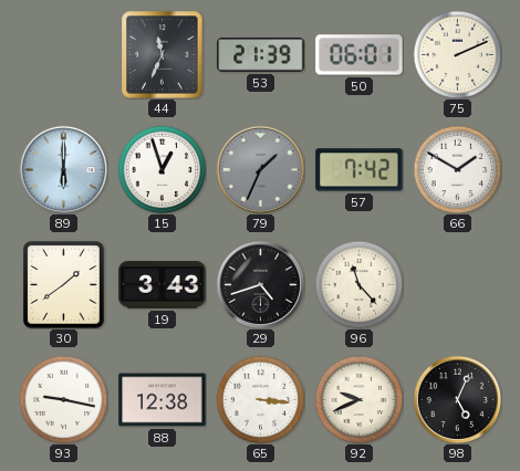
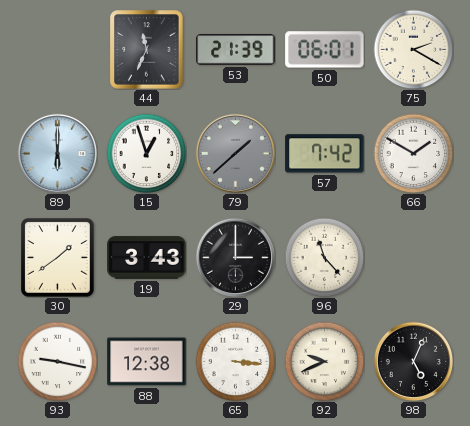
75: 2:11 -> 2:20
79: 1:34 -> 1:38
29: 4:42 -> 3:00
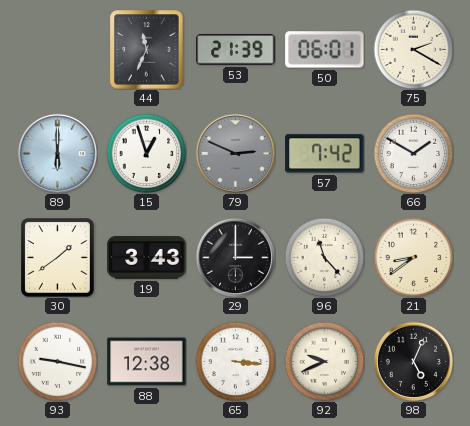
79: 1:38 -> 2:49
21: none -> 8:39
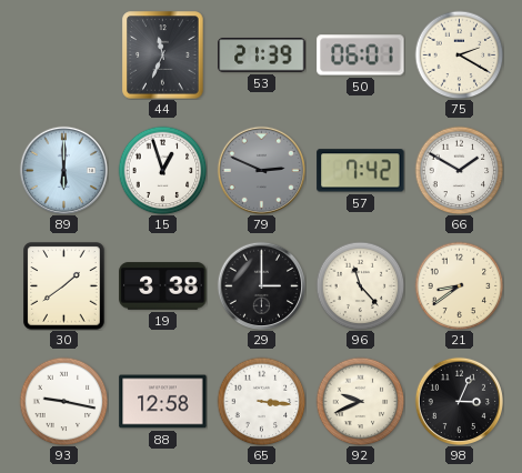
19: 3:43 -> 3:38
88: 12:38 -> 12:58
98: 5:04 -> 3:04
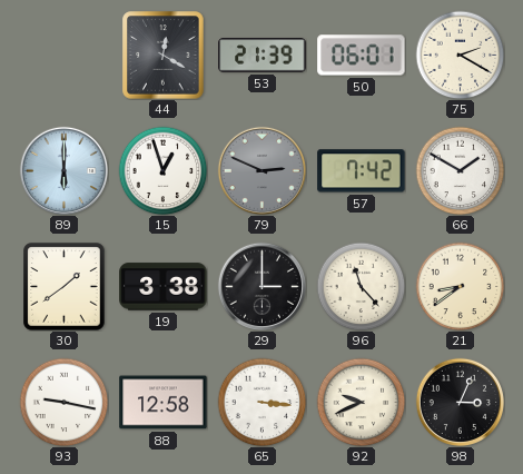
44: 11:34 -> 12:20
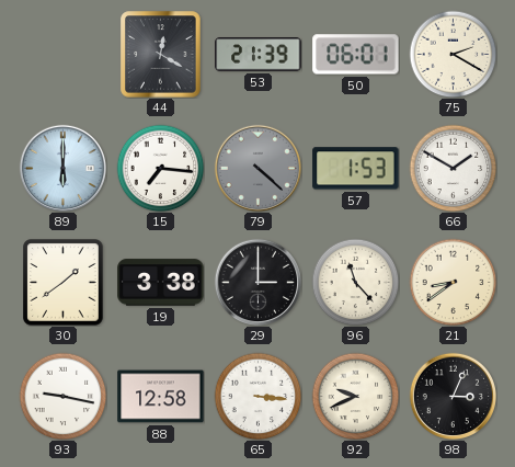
15: 12:57 -> 7:16
79: 2:49 -> 4:22
57: 7:42 -> 1:53
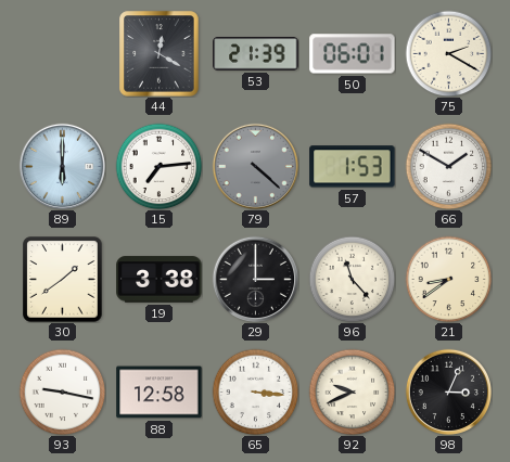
15: 7:16 -> 7:14
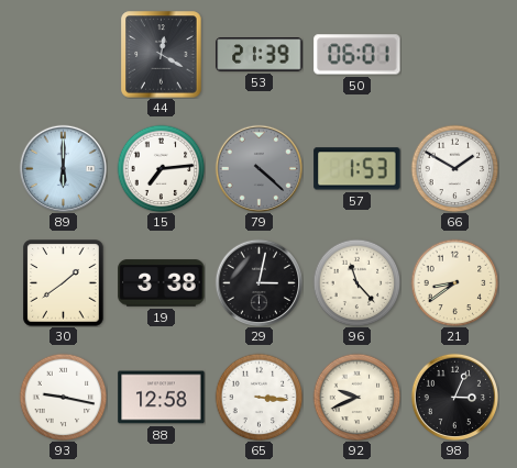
75: 2:20 -> none
29: 3:00 -> 3:02
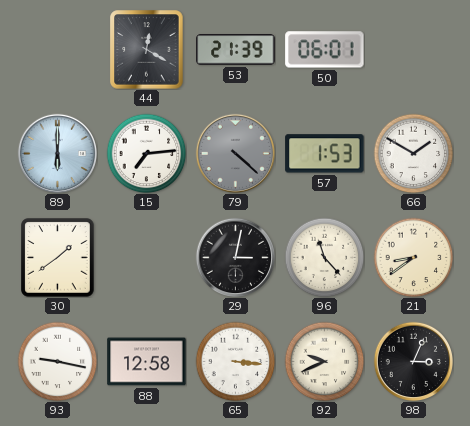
19: 3:38 -> none
